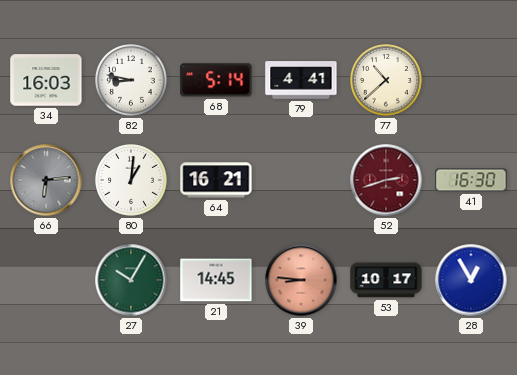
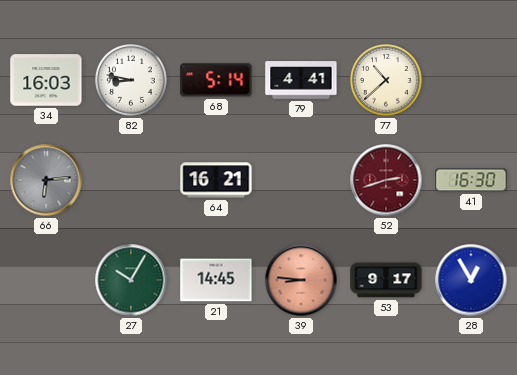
80: 1:01 -> none
53: 10:17 -> 9:17
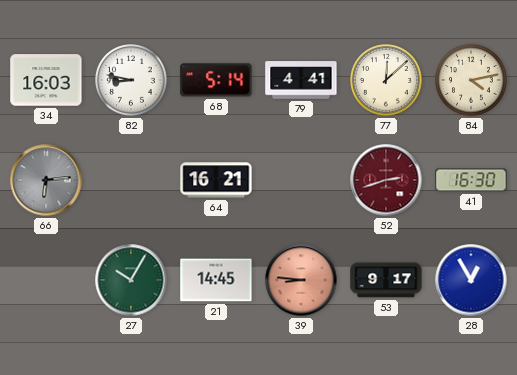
77: 10:38 -> 12:08
84: none -> 4:13
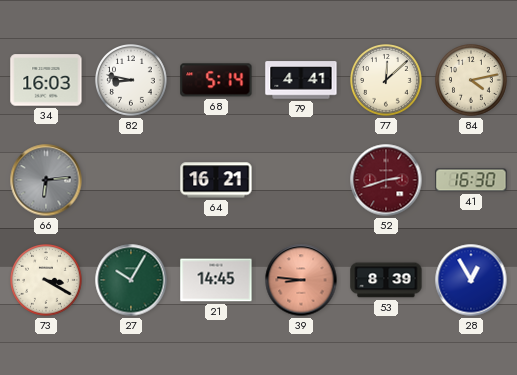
73: none -> 3:20
53: 9:17 -> 8:39
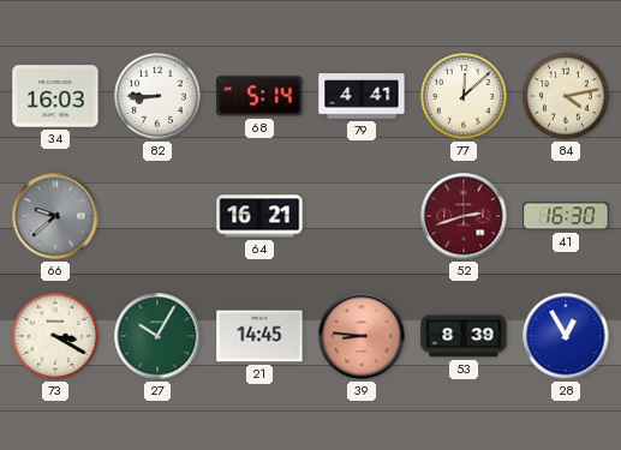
82: 8:47 -> 8:45
66: 6:14 -> 9:38
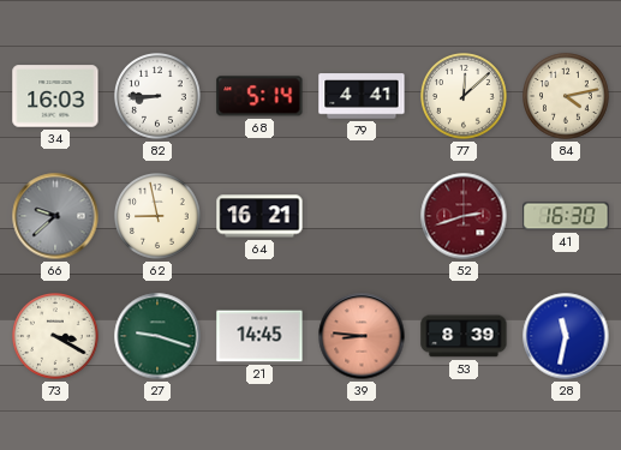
62: none -> 8:58
27: 10:05 -> 9:18
28: 12:55 -> 11:32
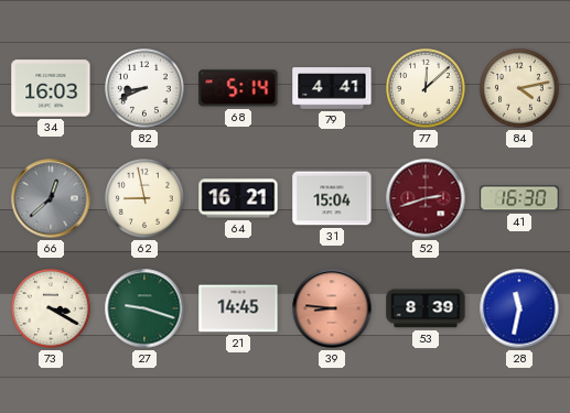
82: 8:45 -> 8:41
66: 9:38 -> 12:38
31: none -> 15:04
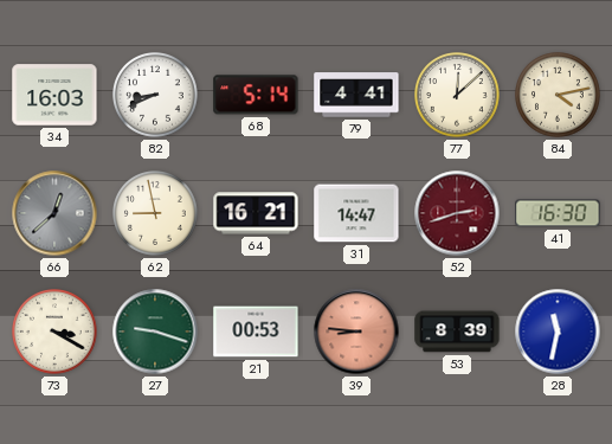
31: 15:04 -> 14:47
21: 14:45 -> 00:53
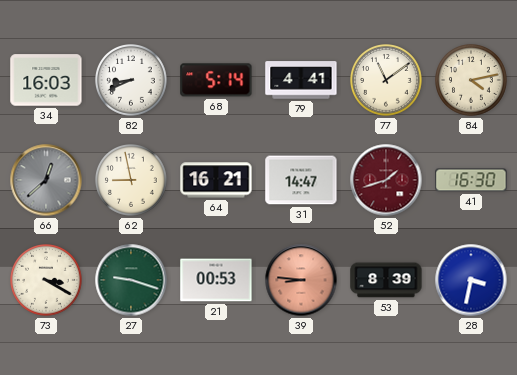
77: 12:08 -> 11:09
52: 2:42 -> 1:42
28: 11:32 -> 3:32
